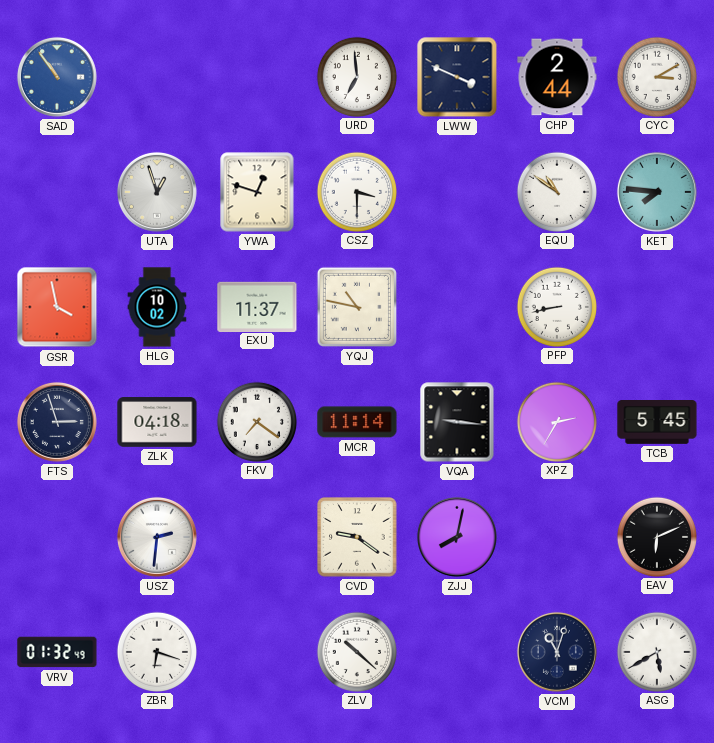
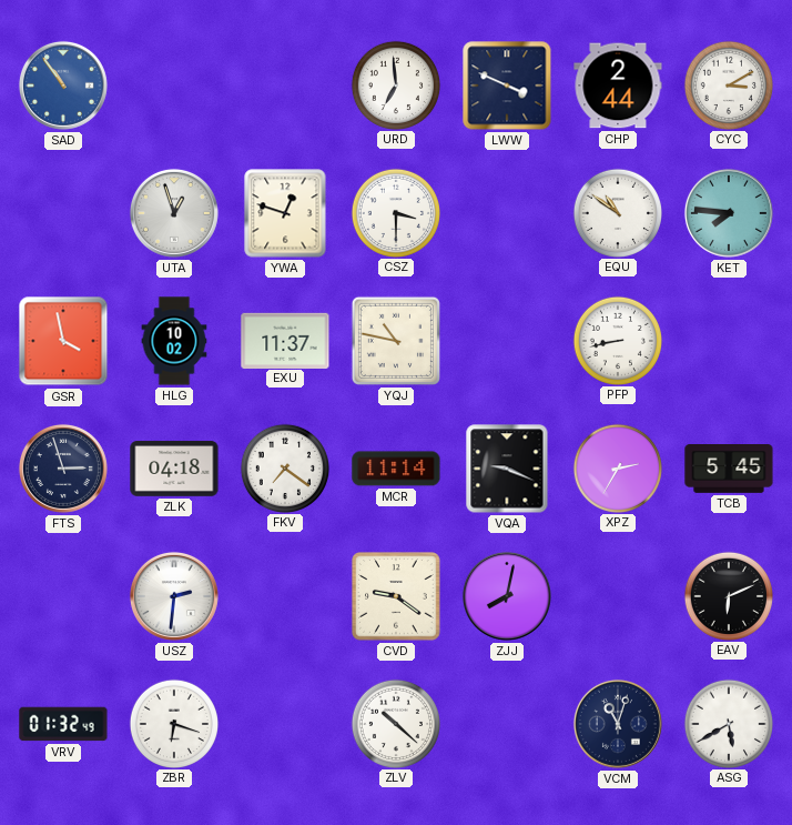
VQA: 9:16 -> 9:19
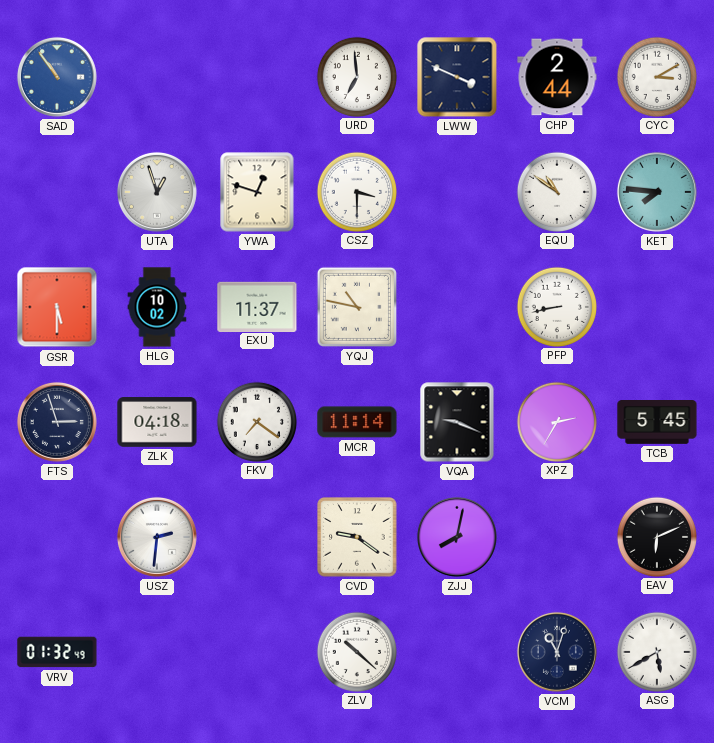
GSR: 3:58 -> 5:30
ZBR: 6:18 -> none
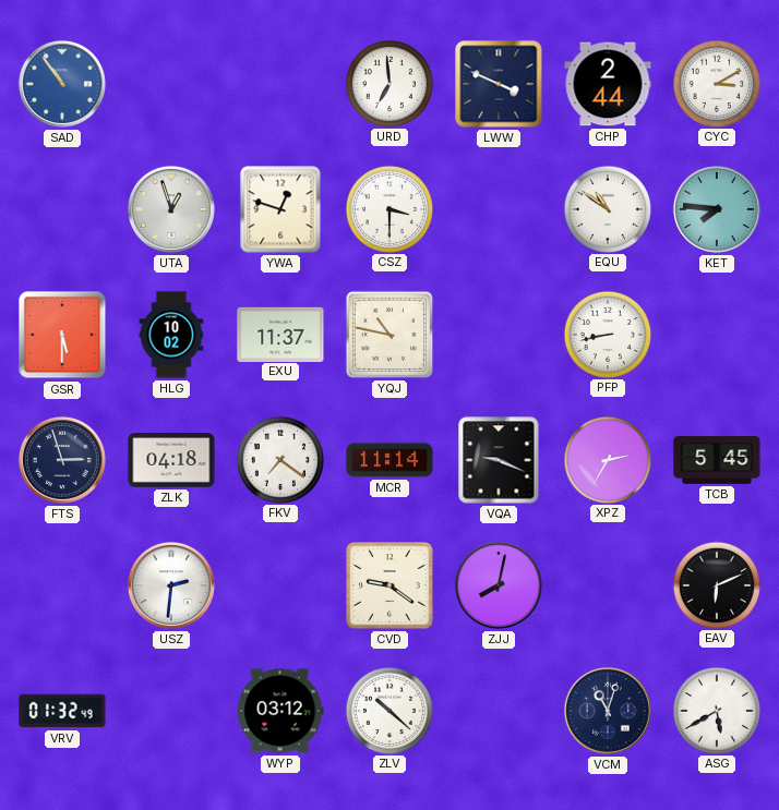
WYP: none -> 03:12
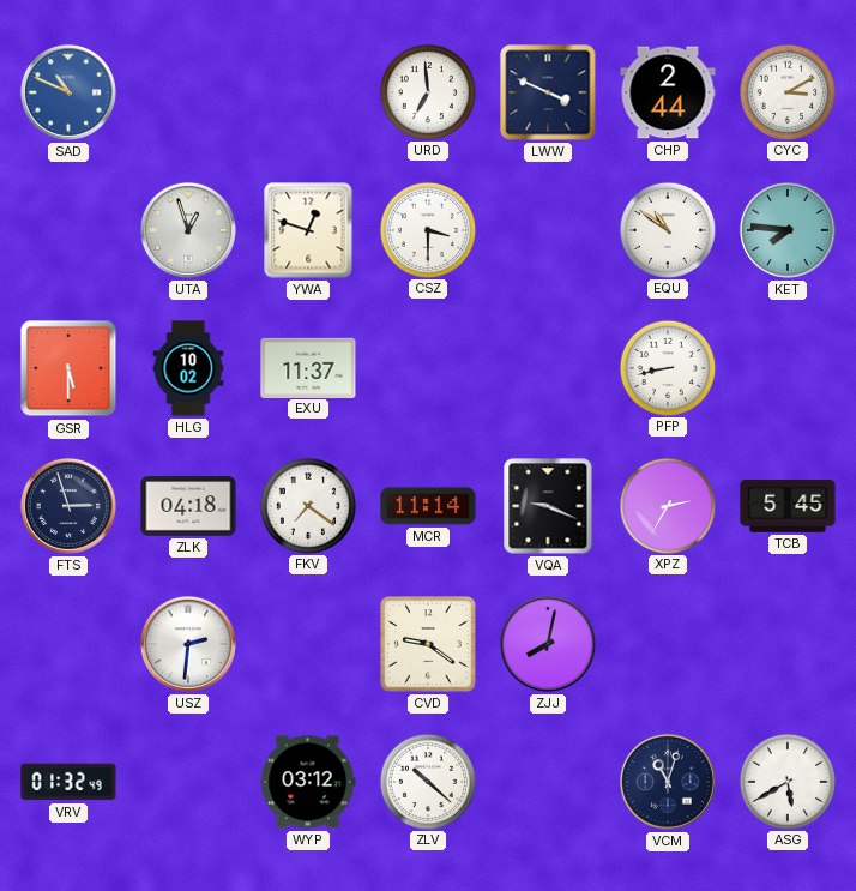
SAD: 10:54 -> 10:49
YQJ: 10:47 -> none
EAV: 6:11 -> none
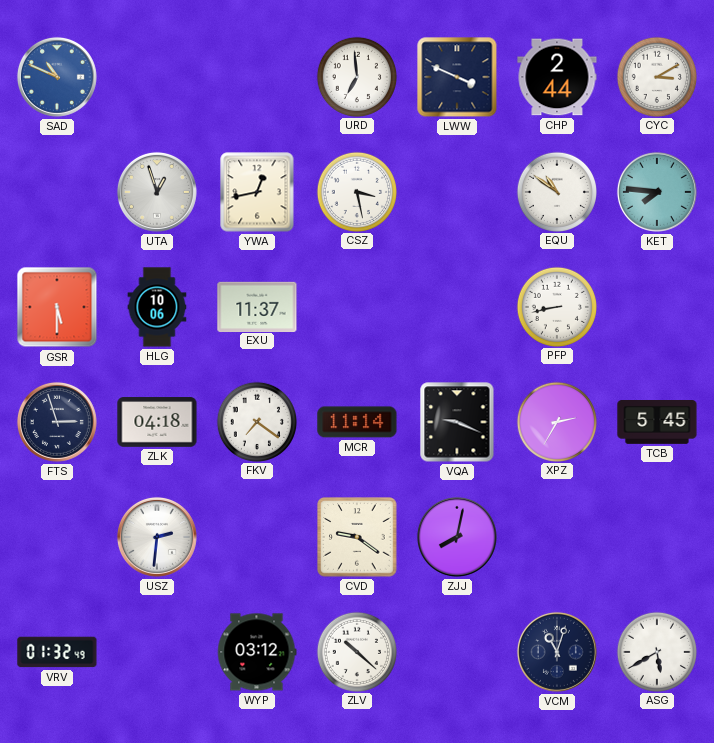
YWA: 12:48 -> 12:43
CSZ: 3:30 -> 3:28
HLG: 10:02 -> 10:06
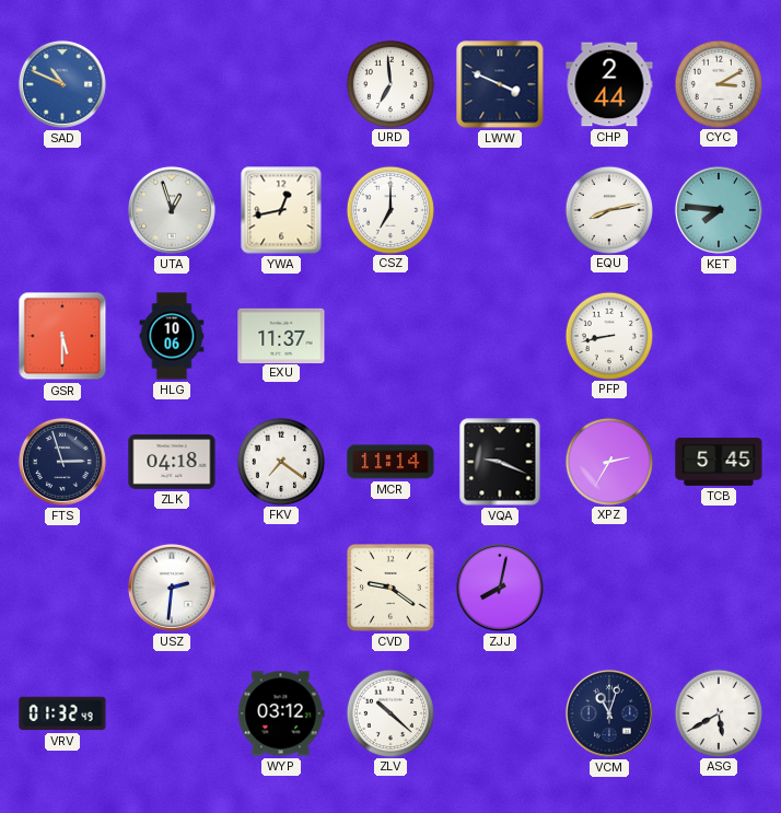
CSZ: 3:28 -> 7:00
EQU: 10:51 -> 8:13
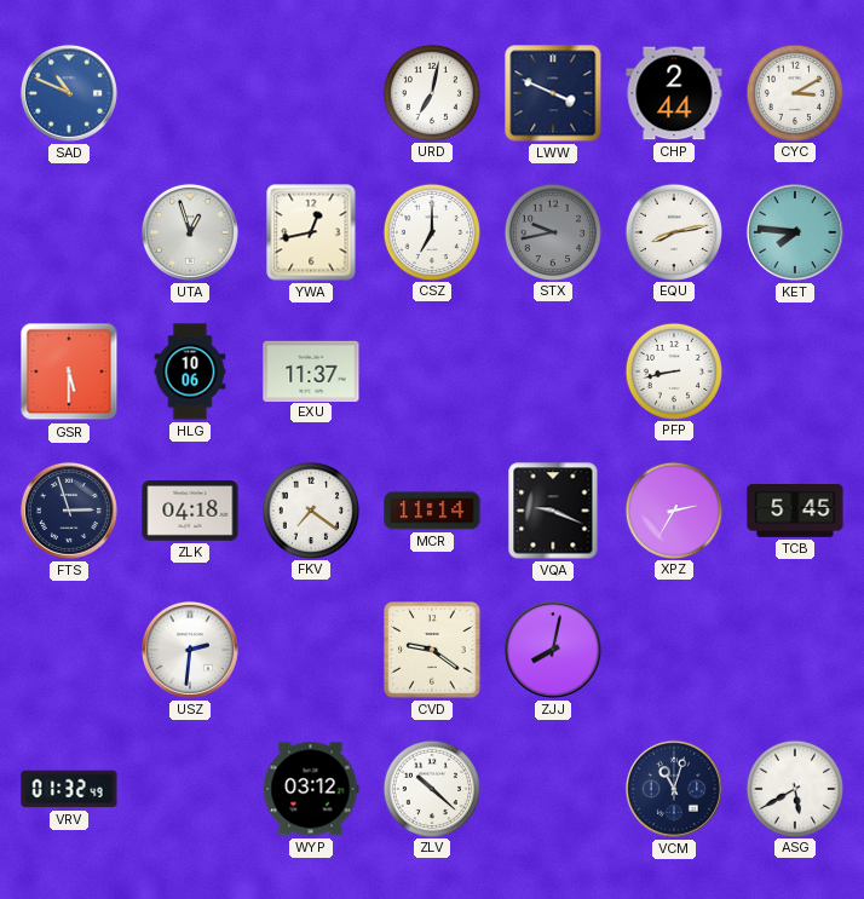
URD: 6:59 -> 7:02
STX: none -> 9:43
